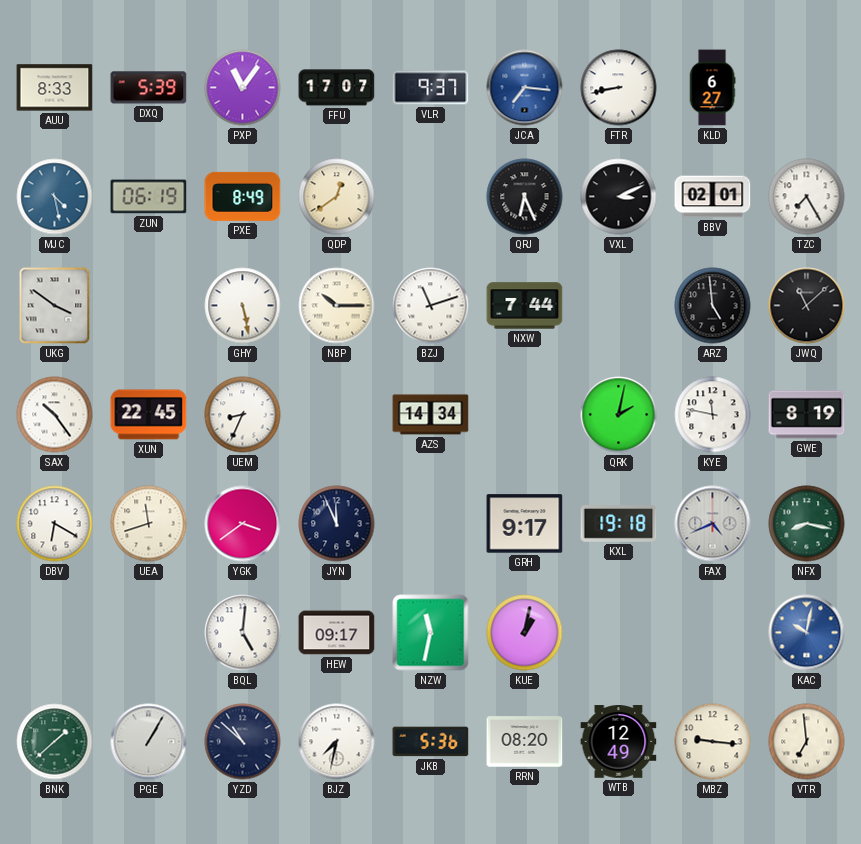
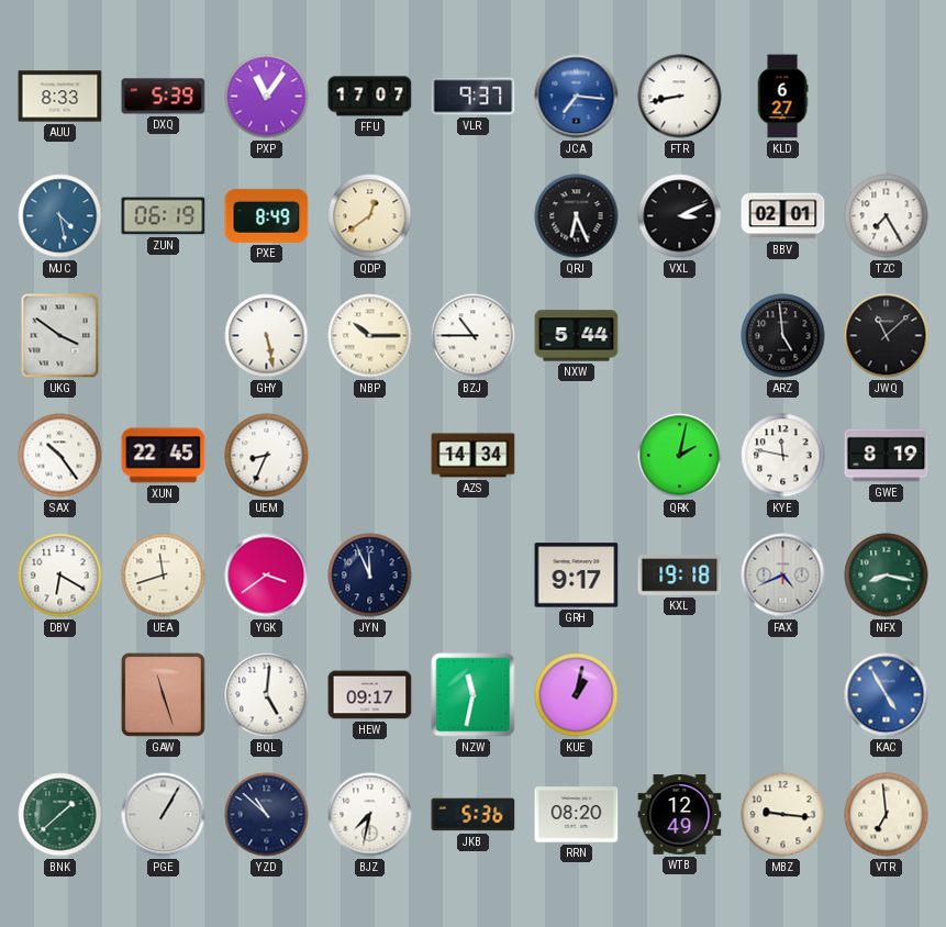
BZJ: 11:12 -> 10:45
NXW: 7:44 -> 5:44
GAW: none -> 11:27
KAC: 10:02 -> 4:55
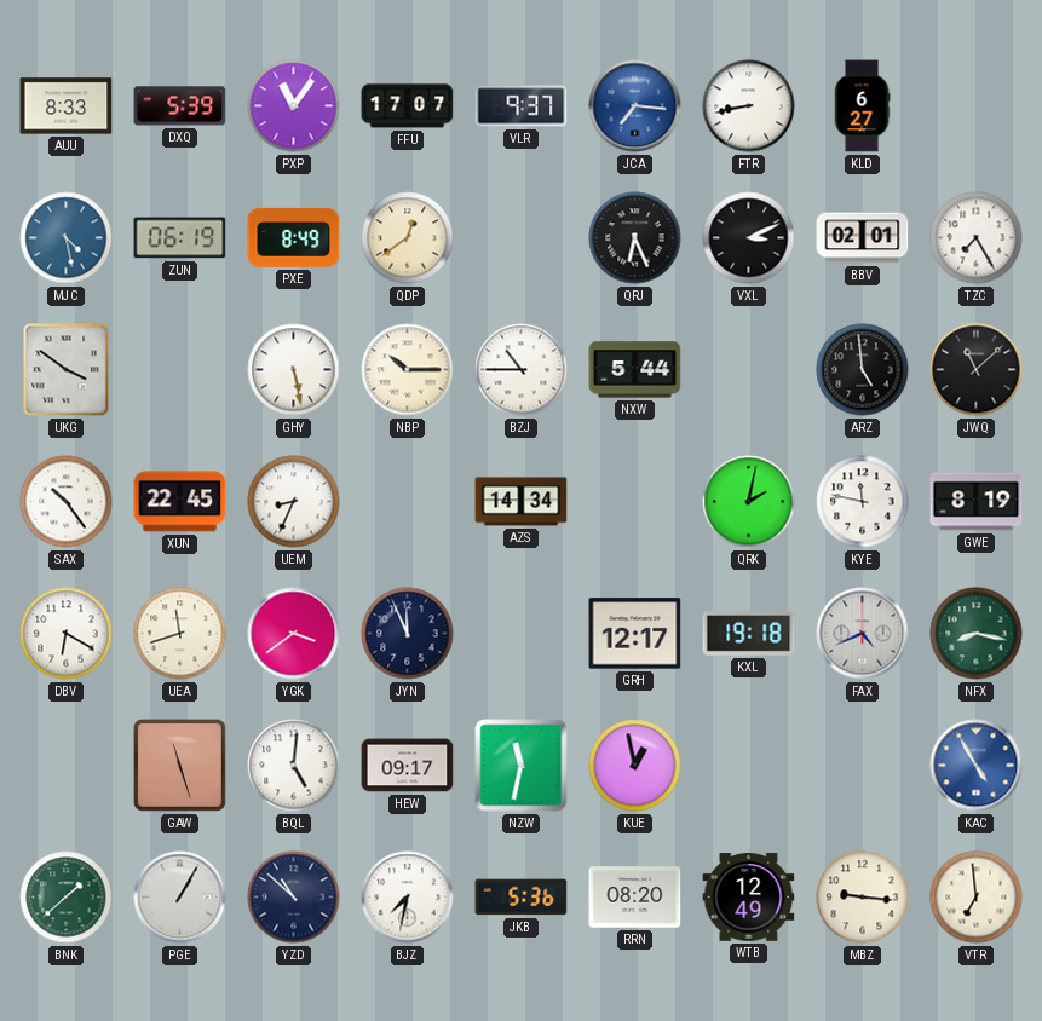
GRH: 9:17 -> 12:17
KUE: 1:02 -> 12:58
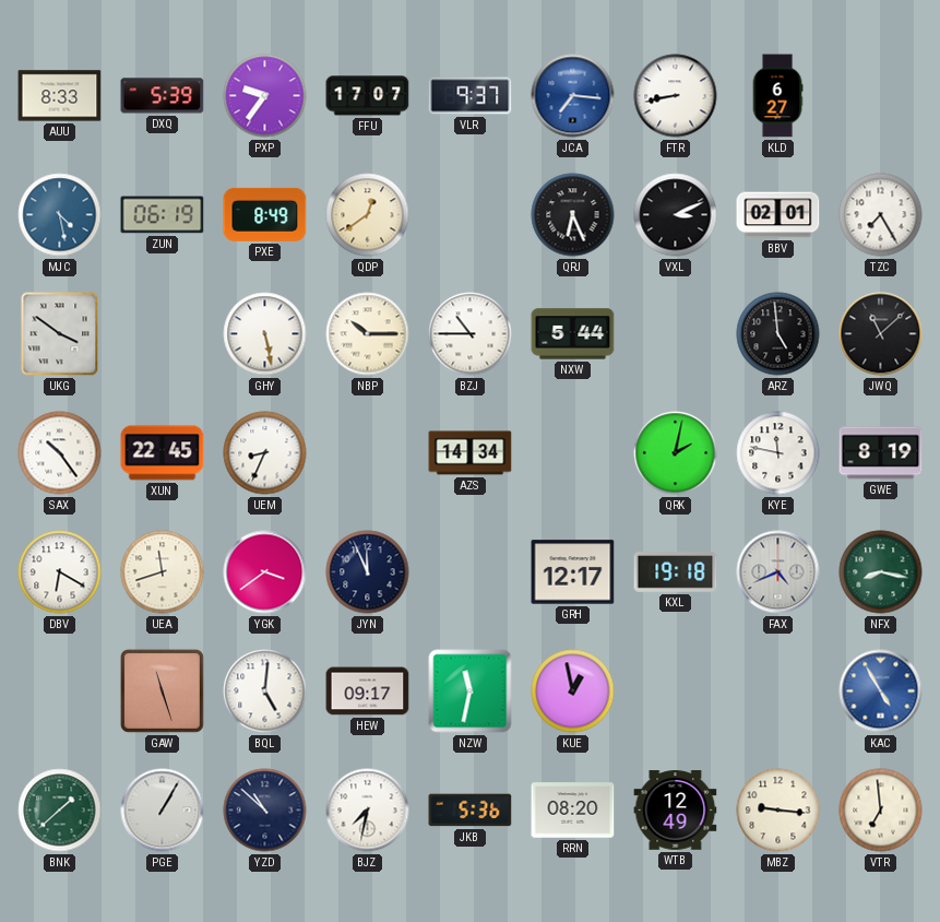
PXP: 11:06 -> 9:36
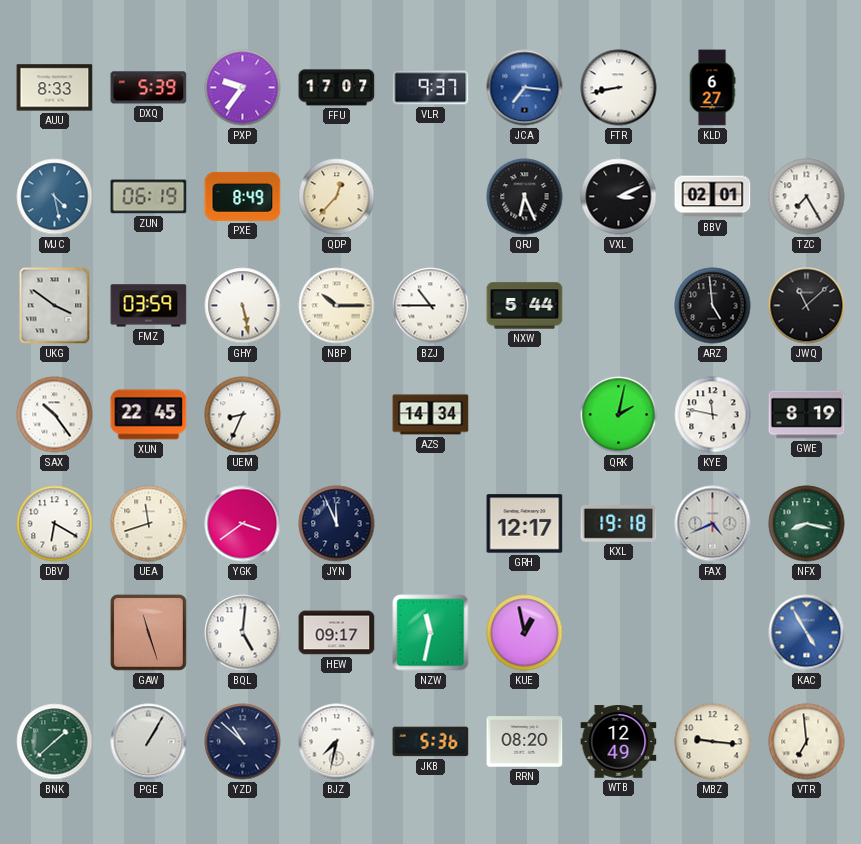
QDP: 12:39 -> 12:37
FMZ: none -> 03:59
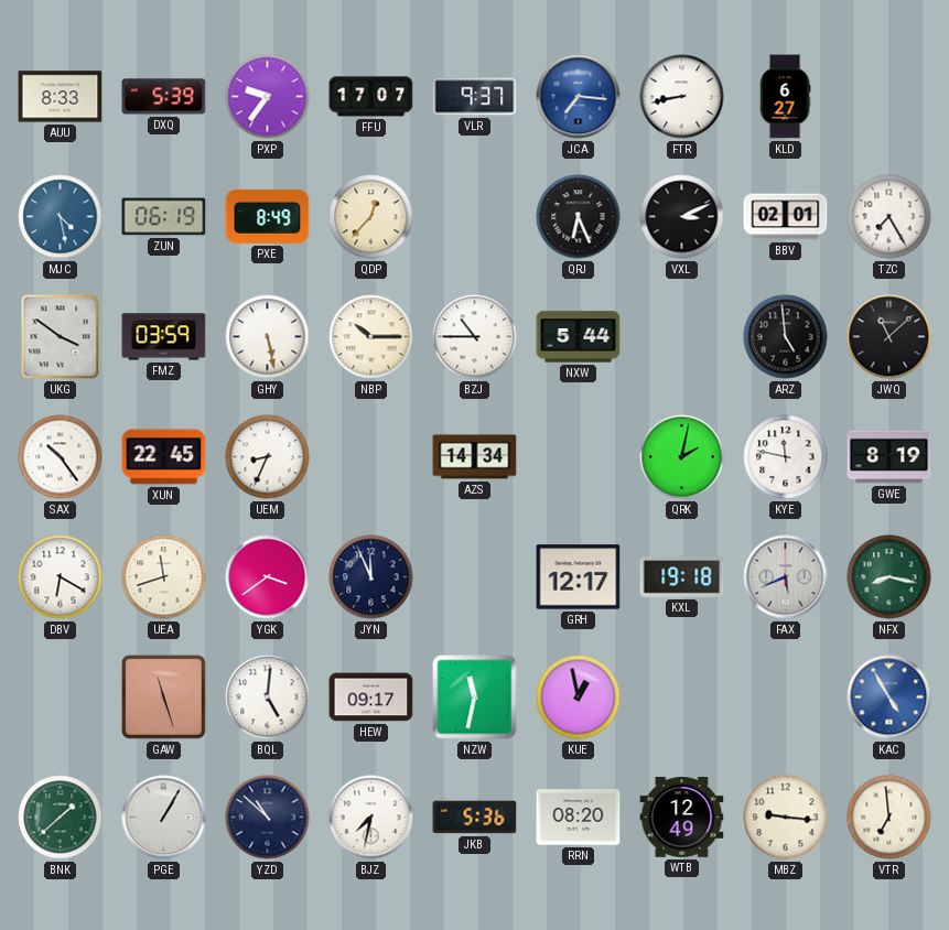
FAX: 4:41 -> 5:41
